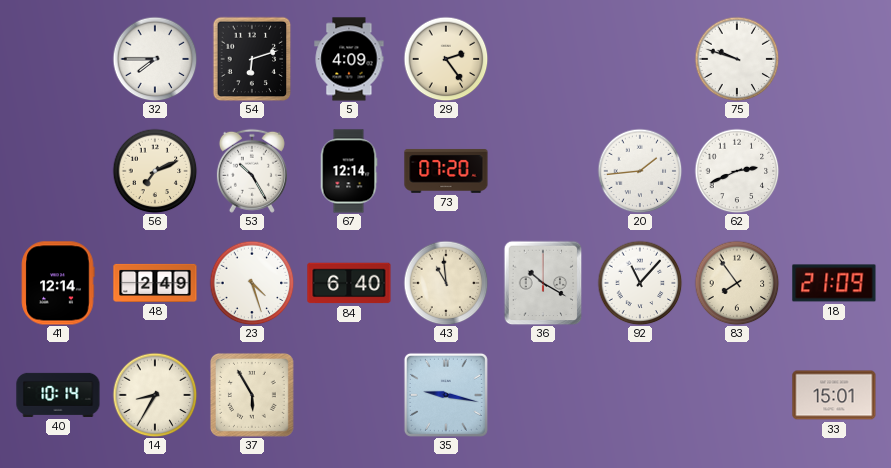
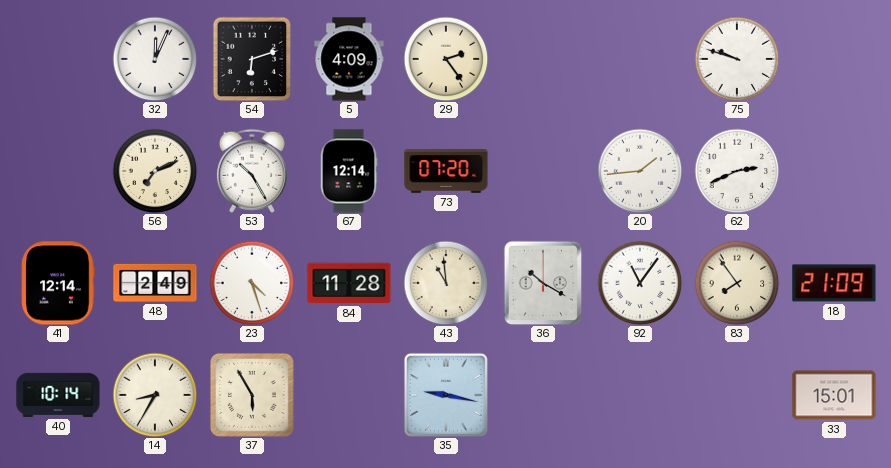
32: 7:45 -> 12:04
84: 6:40 -> 11:28
92: 11:07 -> 11:06
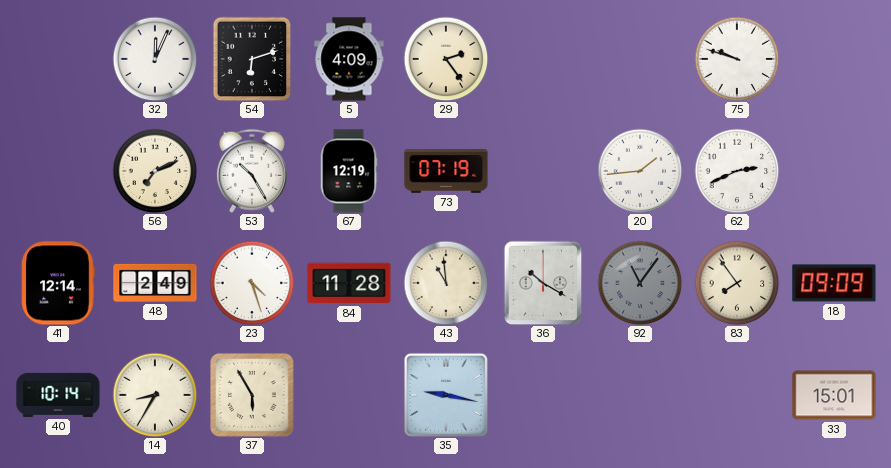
67: 12:14 -> 12:19
73: 07:20 -> 07:19
92 dial: white -> grey
18: 21:09 -> 09:09
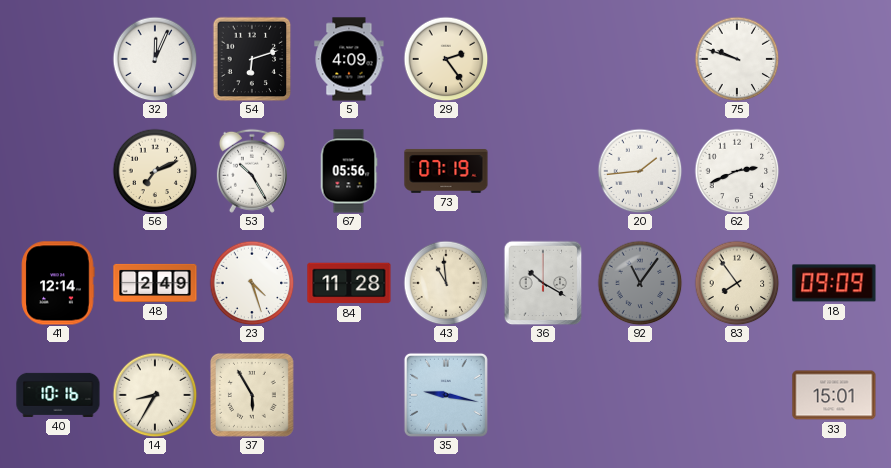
67: 12:19 -> 05:56
40: 10:14 -> 10:16
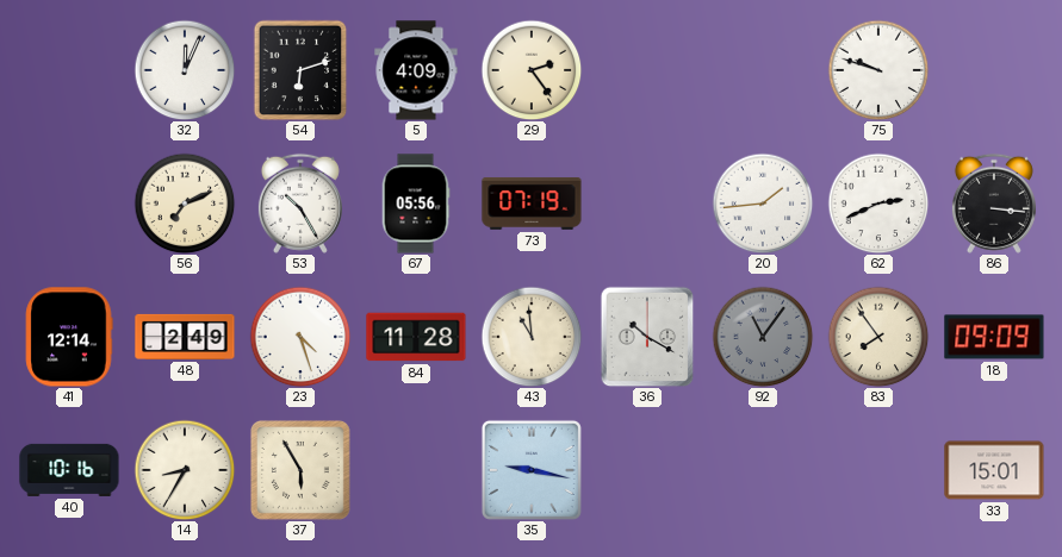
86: none -> 3:16
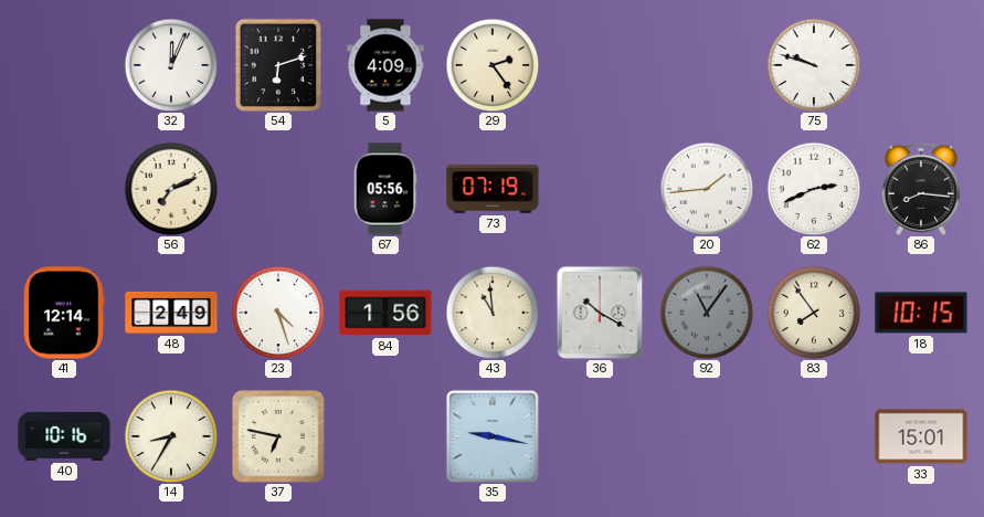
53: 10:25 -> none
86: 3:16 -> 8:16
84: 11:28 -> 1:56
18: 09:09 -> 10:15
37: 5:55 -> 6:47
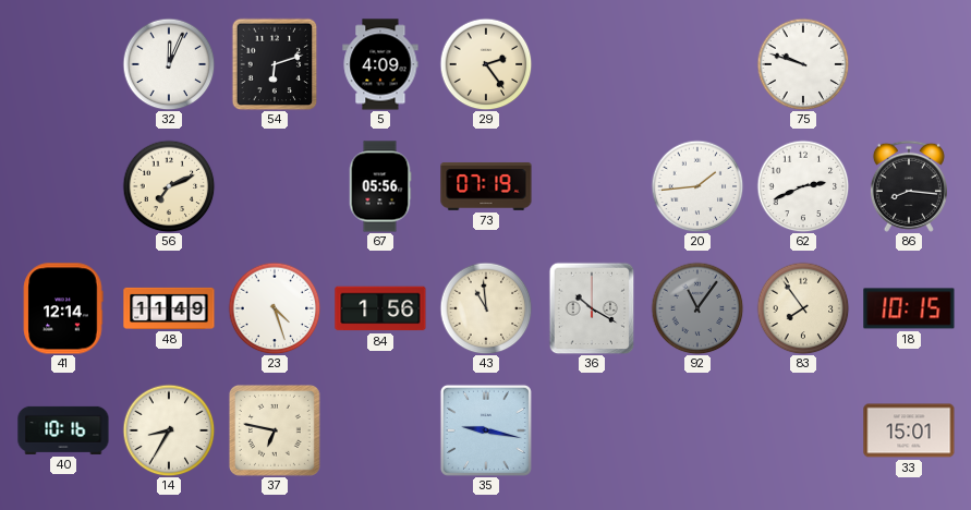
48: 2:49 -> 11:49
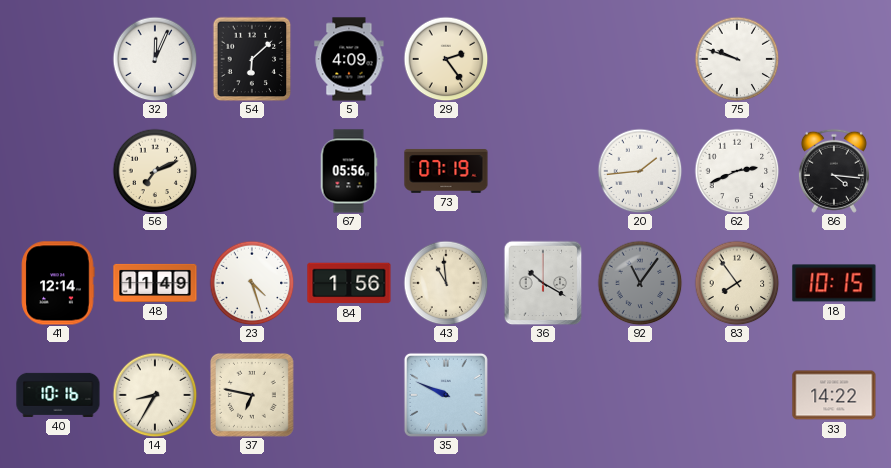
54: 6:12 -> 6:08
86: 8:16 -> 4:16
35: 9:17 -> 9:49
33: 15:01 -> 14:22
